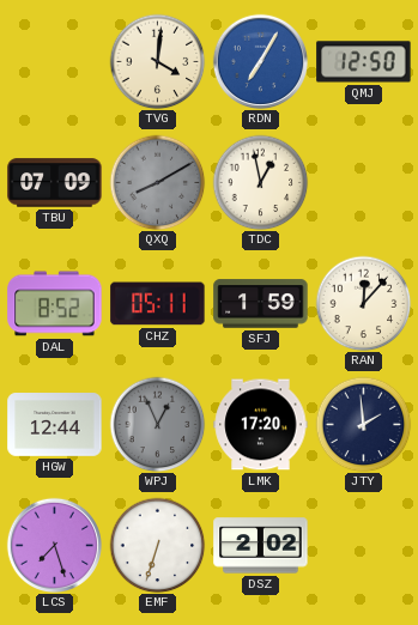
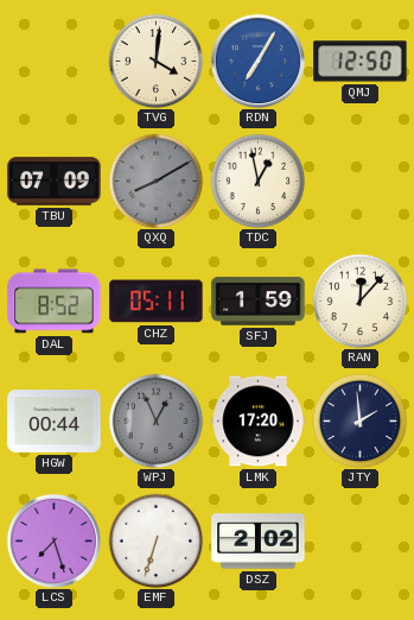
HGW: 12:44 -> 00:44
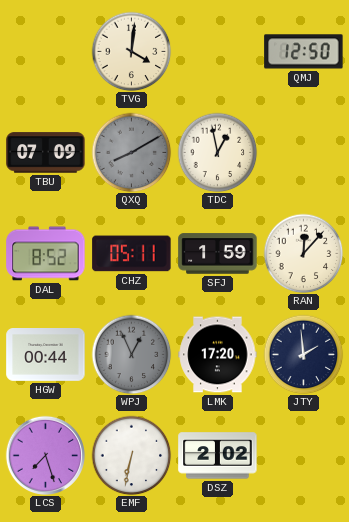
RDN: 7:05 -> none
EMF: 6:33 -> 6:32
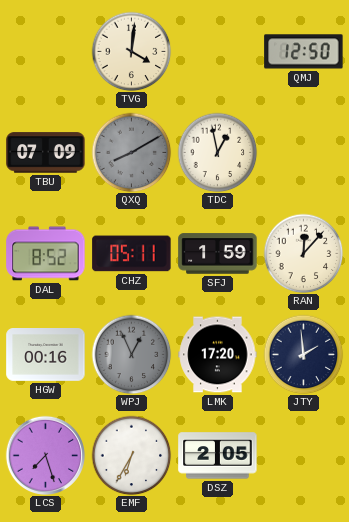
HGW: 00:44 -> 00:16
EMF: 6:32 -> 6:35
DSZ: 2:02 -> 2:05
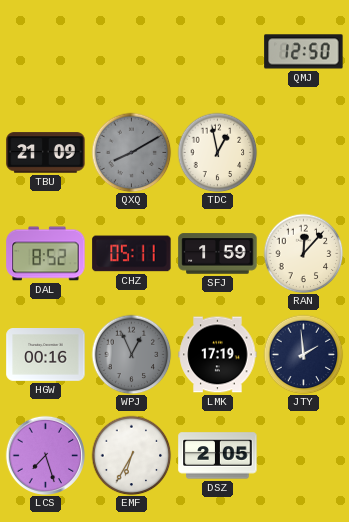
TVG: 4:01 -> none
TBU: 07:09 -> 21:09
LMK: 17:20 -> 17:19
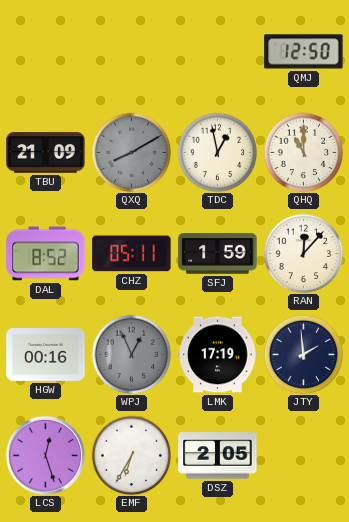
QHQ: none -> 11:00
LCS: 7:27 -> 12:27
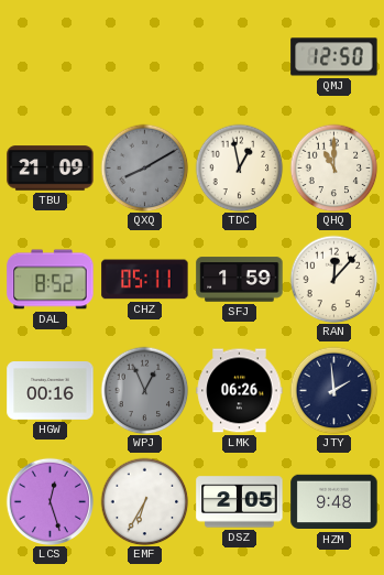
LMK: 17:19 -> 06:26
HZM: none -> 9:48
